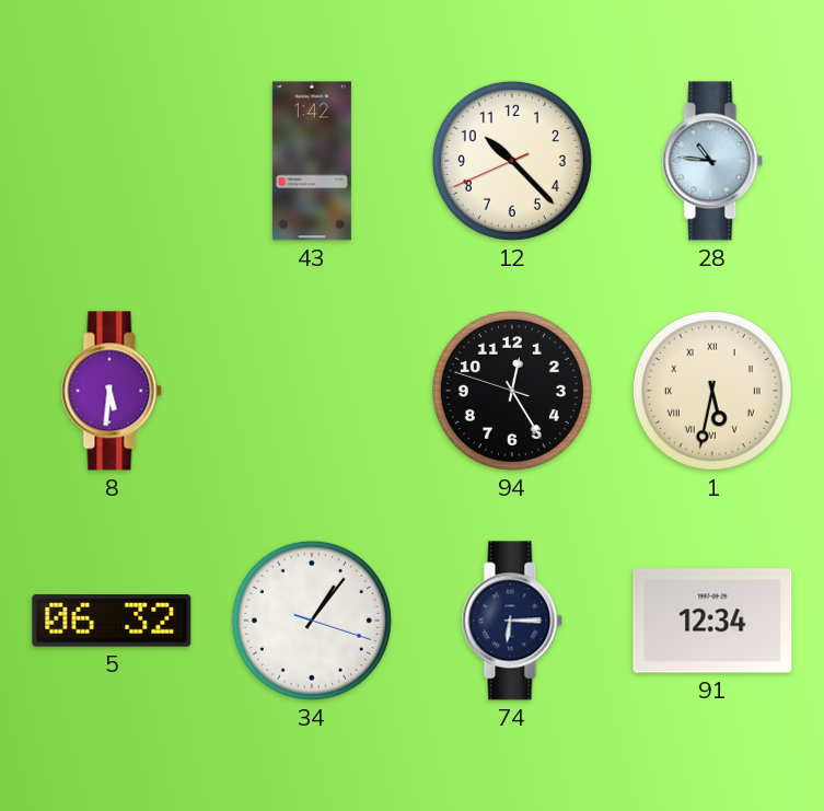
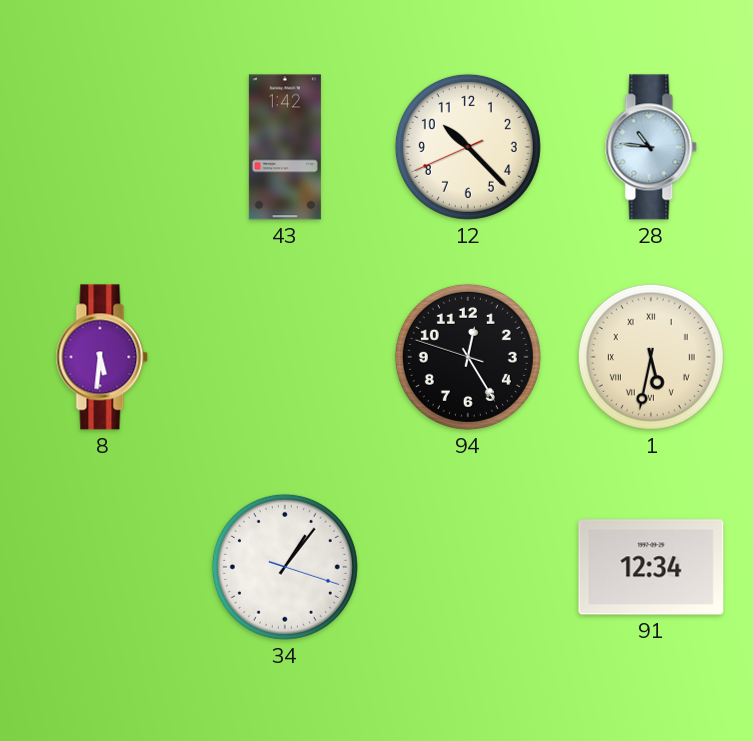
5: 06:32 -> none
74: 6:15 -> none
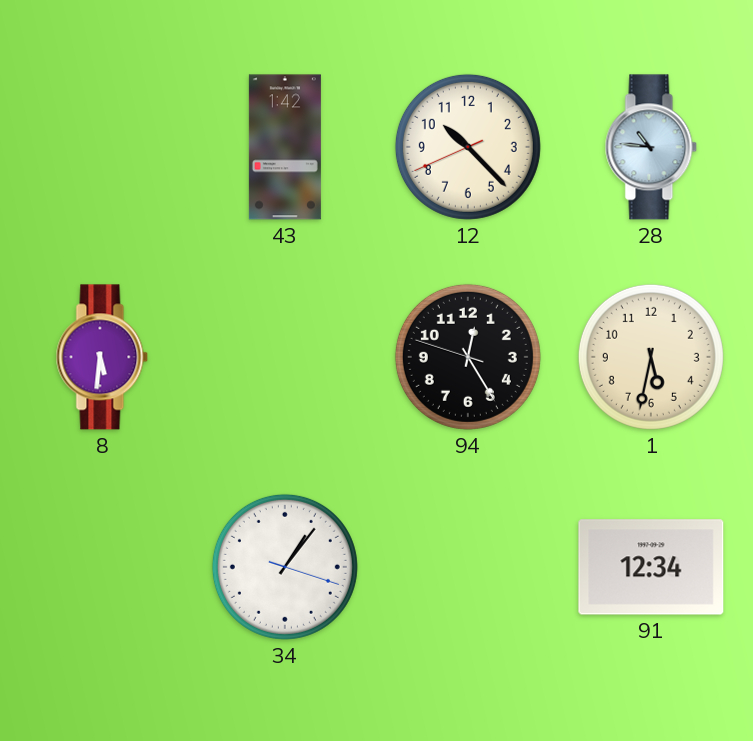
1 numerals: Roman -> Arabic
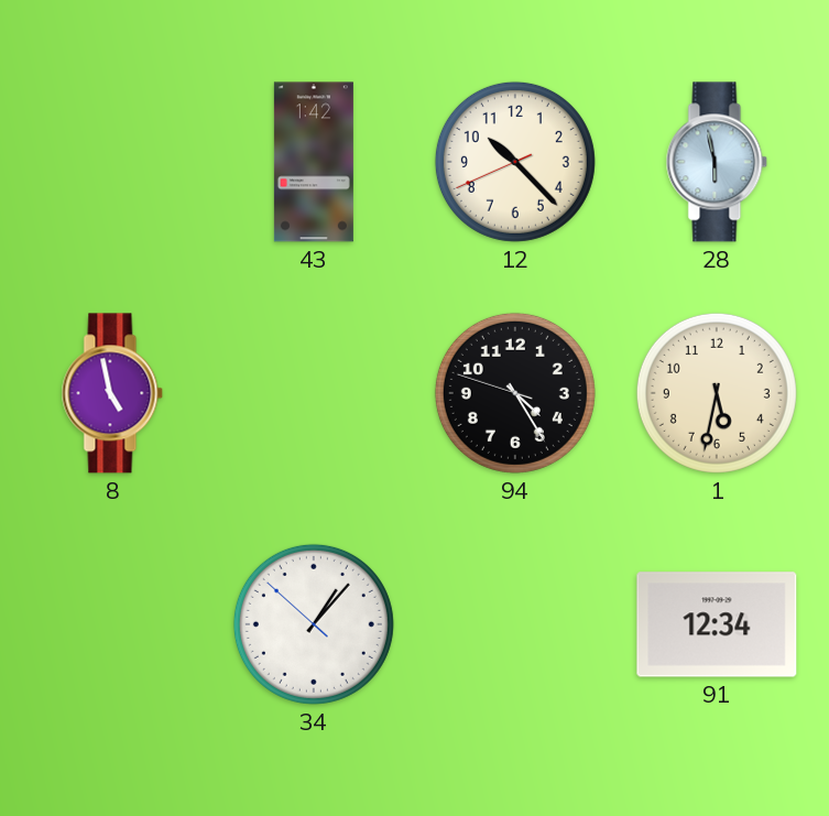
28: 10:46 -> 5:58
8: 5:31 -> 4:58
94: 12:24 -> 4:24
34: 1:06:18 -> 1:06:52
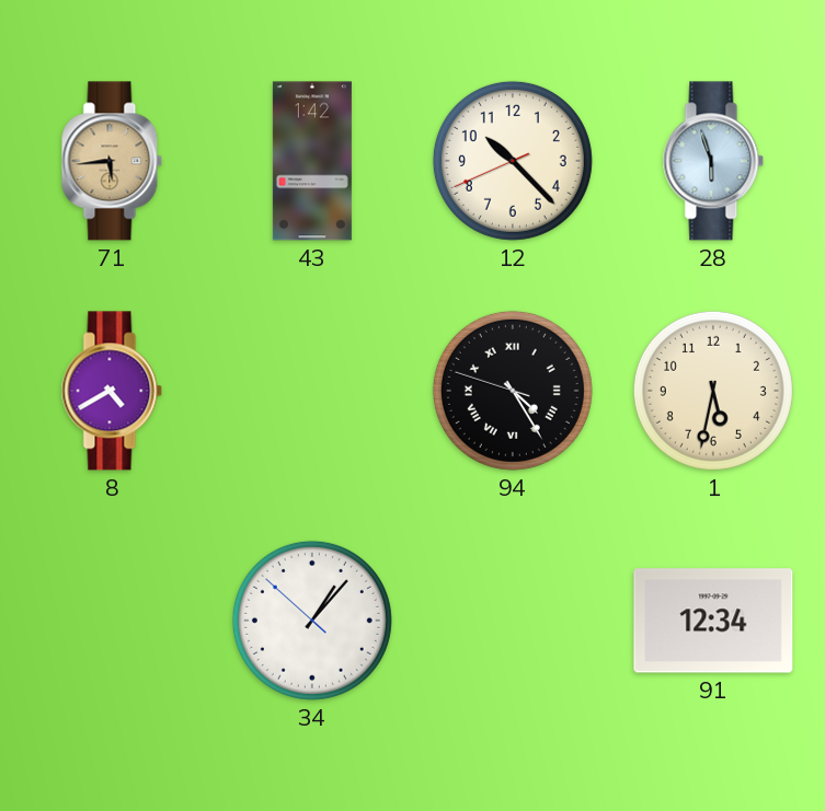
71: none -> 5:44
28: 5:58 -> 5:57
8: 4:58 -> 4:40
94 numerals: Arabic -> Roman
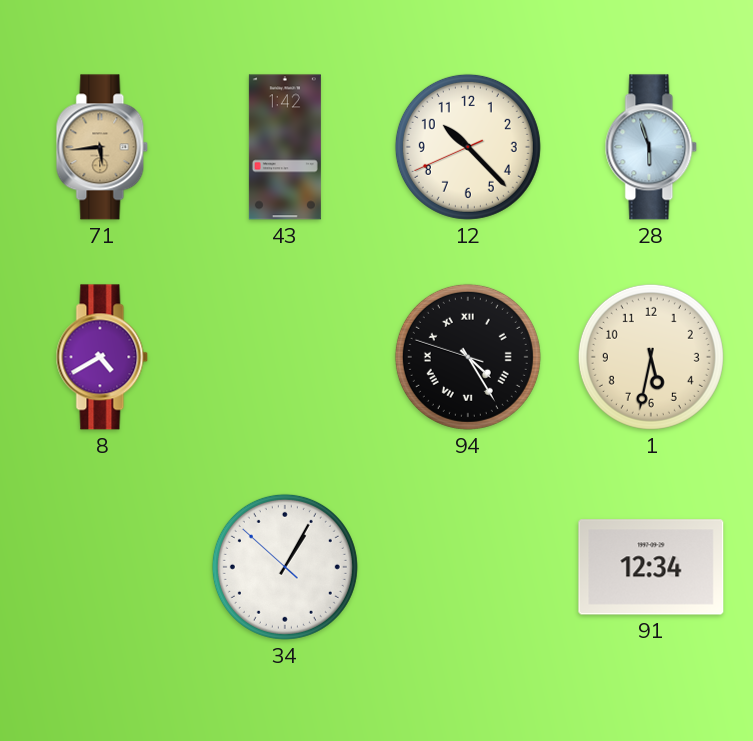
34: 1:06 -> 1:04
